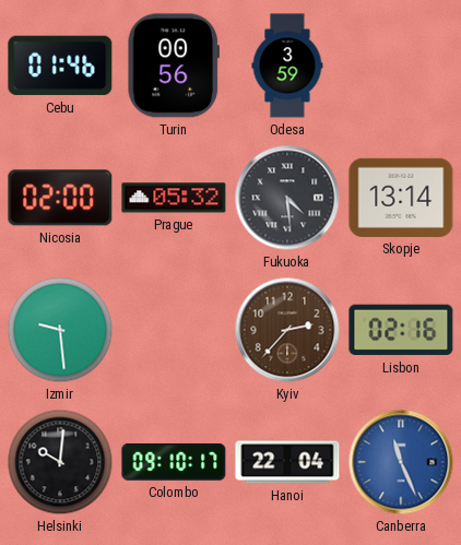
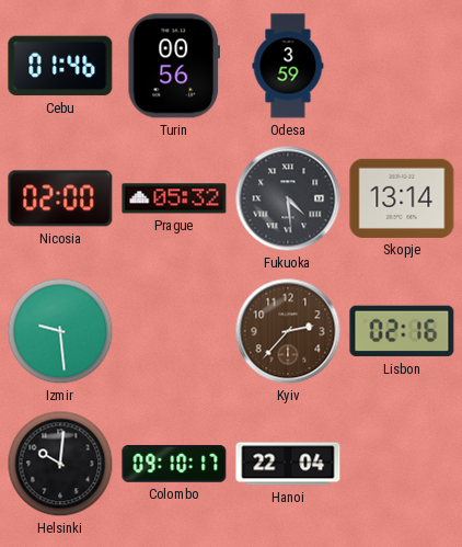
Canberra: 11:26 -> none
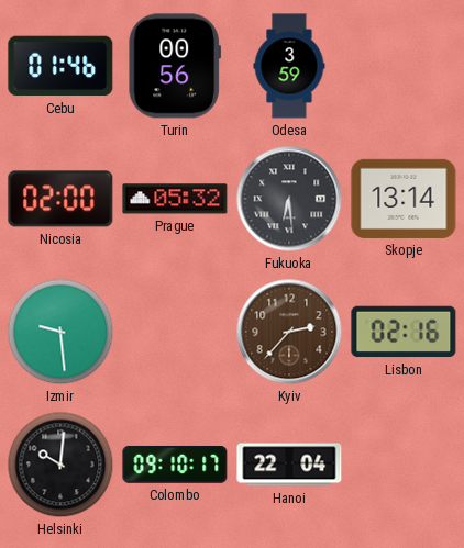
Fukuoka: 4:29 -> 6:29
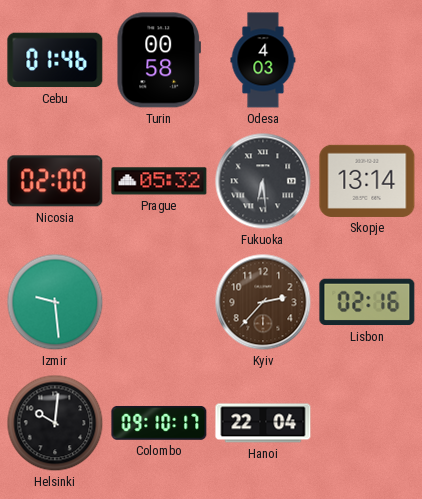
Turin: 00:56 -> 00:58
Odesa: 3:59 -> 4:03
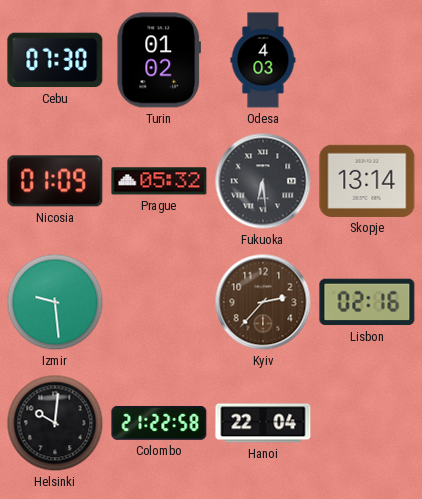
Cebu: 01:46 -> 07:30
Turin: 00:58 -> 01:02
Nicosia: 02:00 -> 01:09
Colombo: 09:10 -> 21:22
